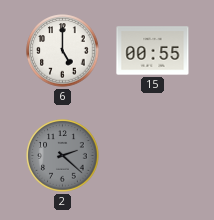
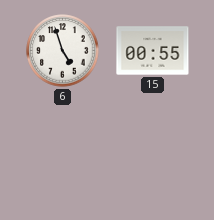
6: 5:00 -> 4:57
2: 2:22 -> none
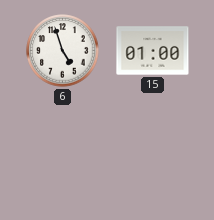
15: 00:55 -> 01:00
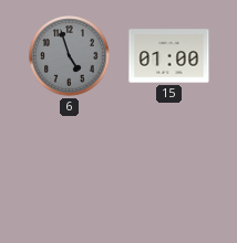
6 dial: white -> grey
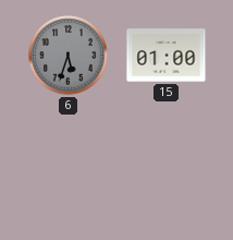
6: 4:57 -> 5:33
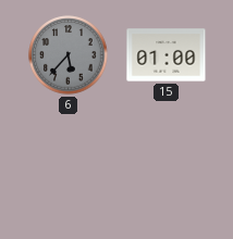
6: 5:33 -> 5:37
